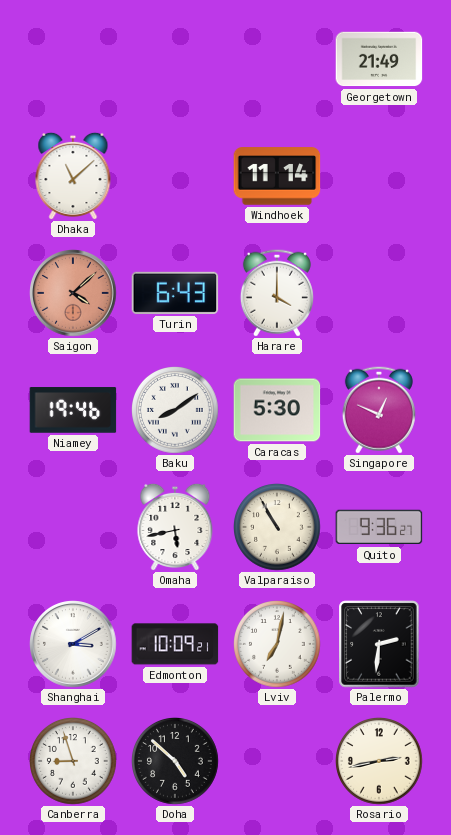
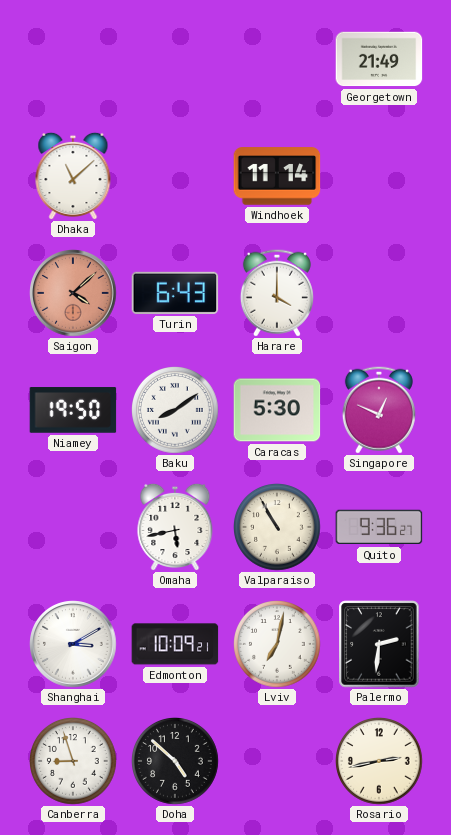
Niamey: 19:46 -> 19:50
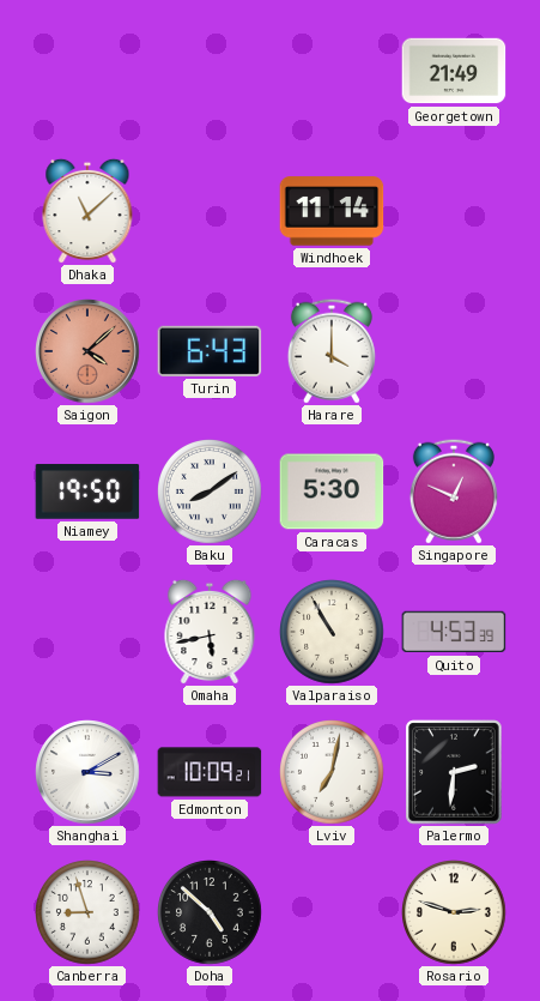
Quito: 9:36 -> 4:53
Rosario: 2:43 -> 2:48
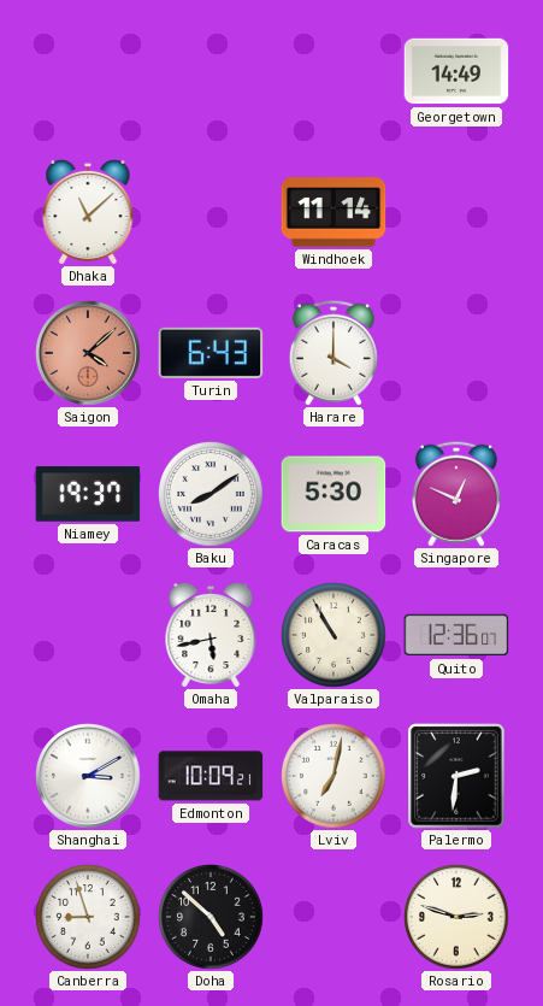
Georgetown: 21:49 -> 14:49
Niamey: 19:50 -> 19:37
Quito: 4:53 -> 12:36
